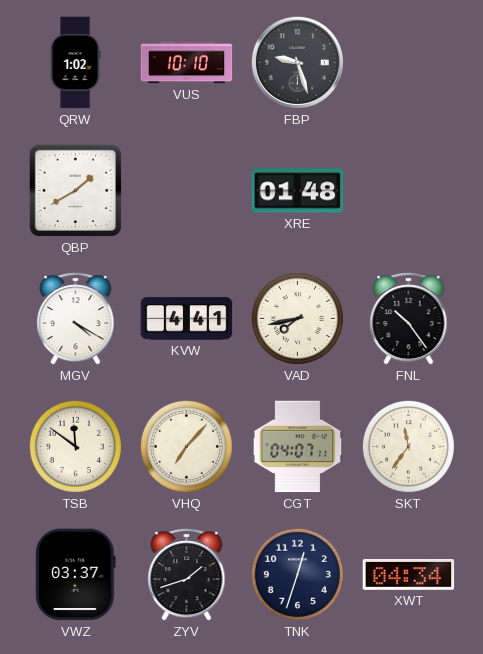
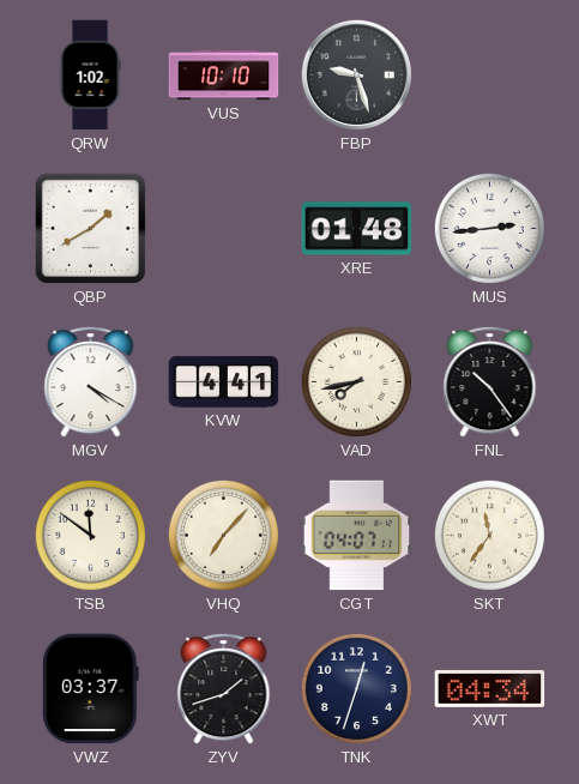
MUS: none -> 2:44
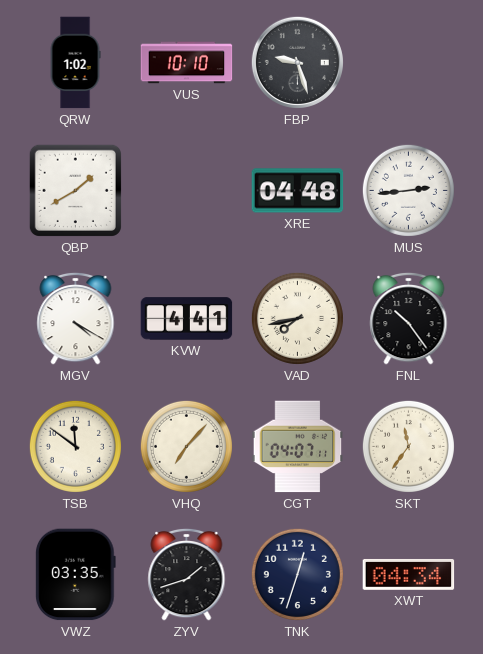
XRE: 01:48 -> 04:48
VWZ: 03:37 -> 03:35
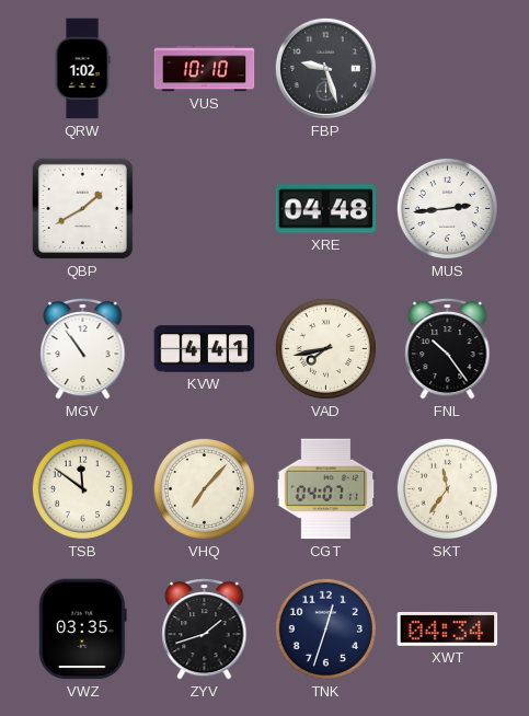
MGV: 4:20 -> 10:54
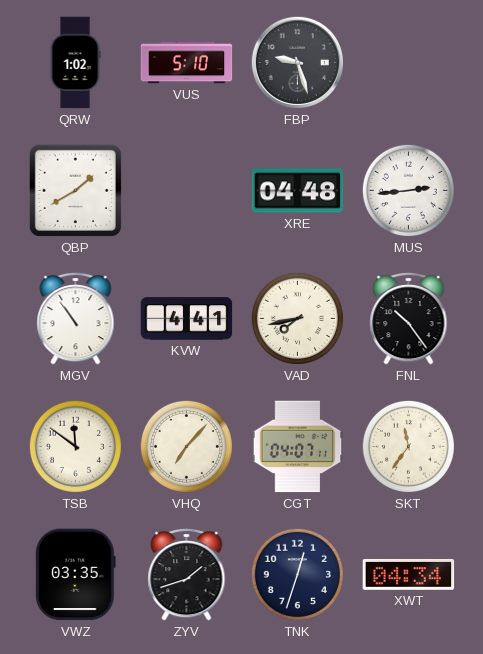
VUS: 10:10 -> 5:10
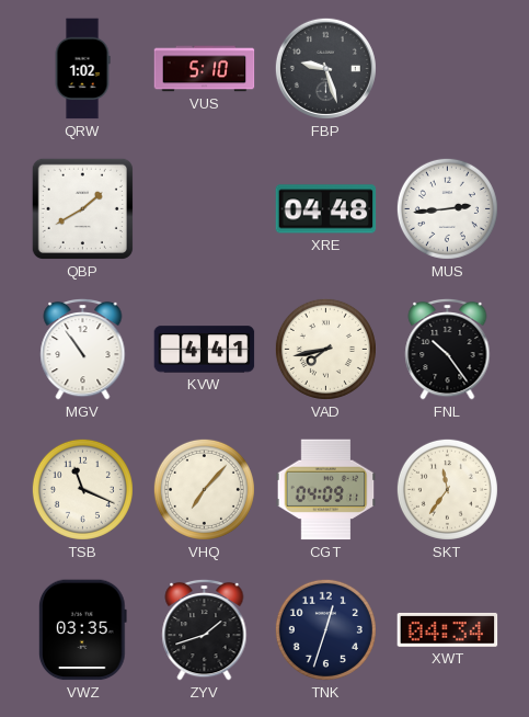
TSB: 11:51 -> 11:19
CGT: 04:07 -> 04:09
